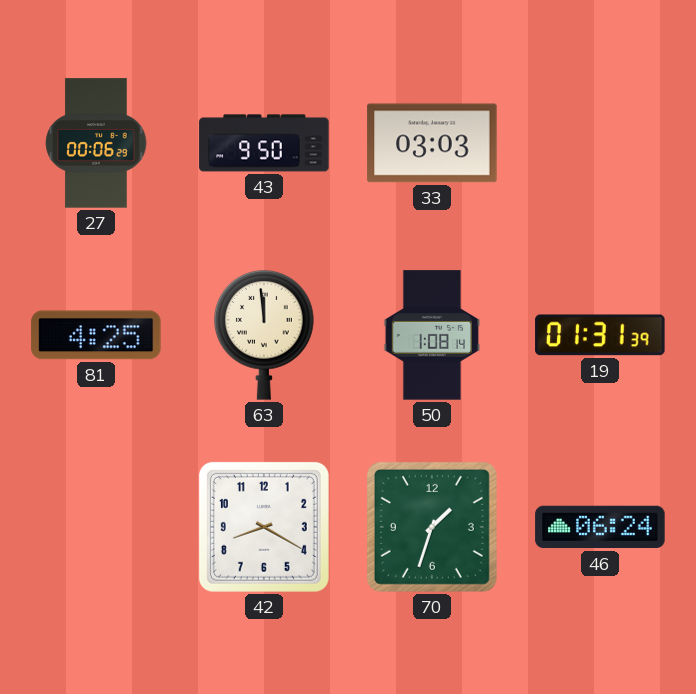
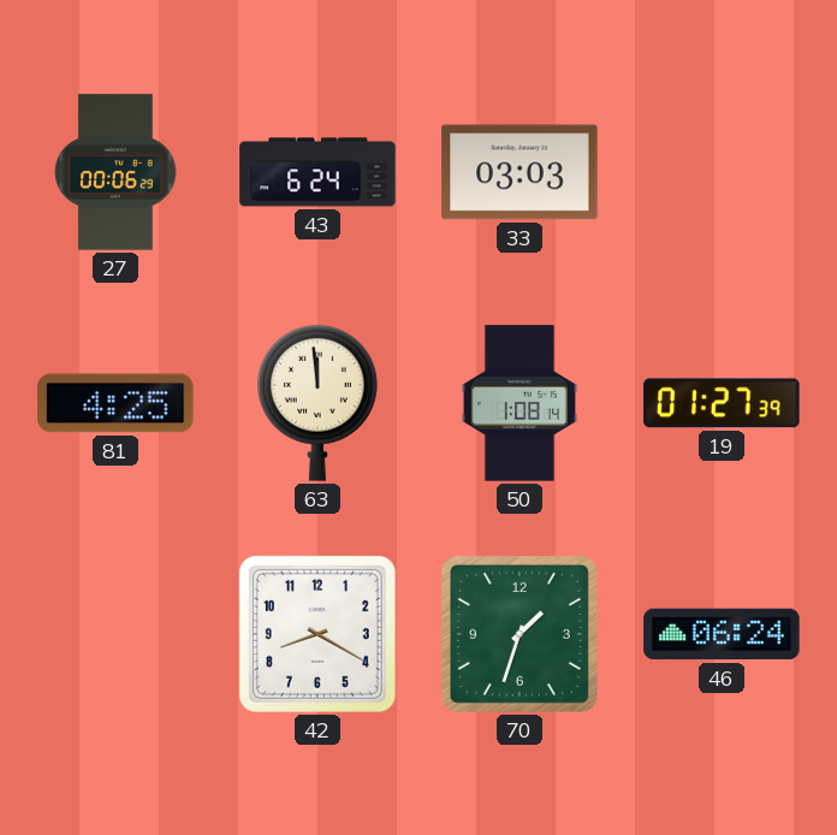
43: 9:50 -> 6:24
19: 01:31 -> 01:27
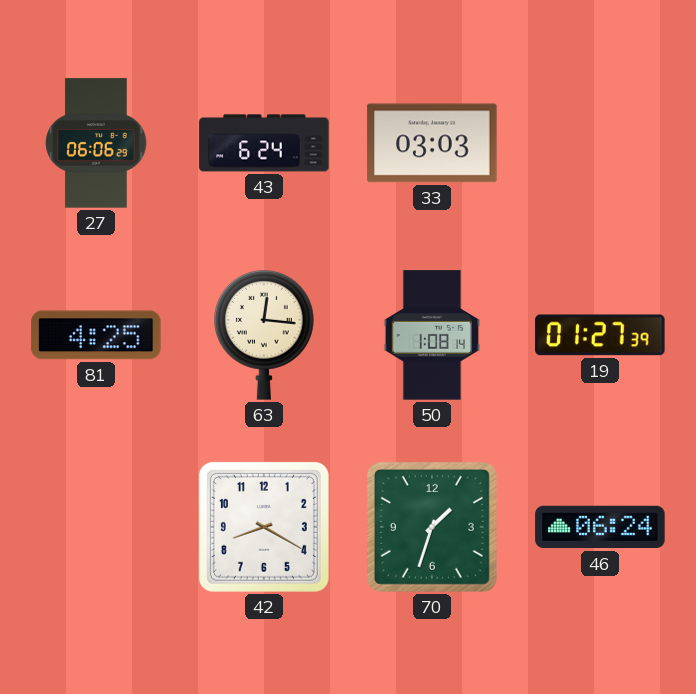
27: 00:06 -> 06:06
63: 11:59 -> 12:16
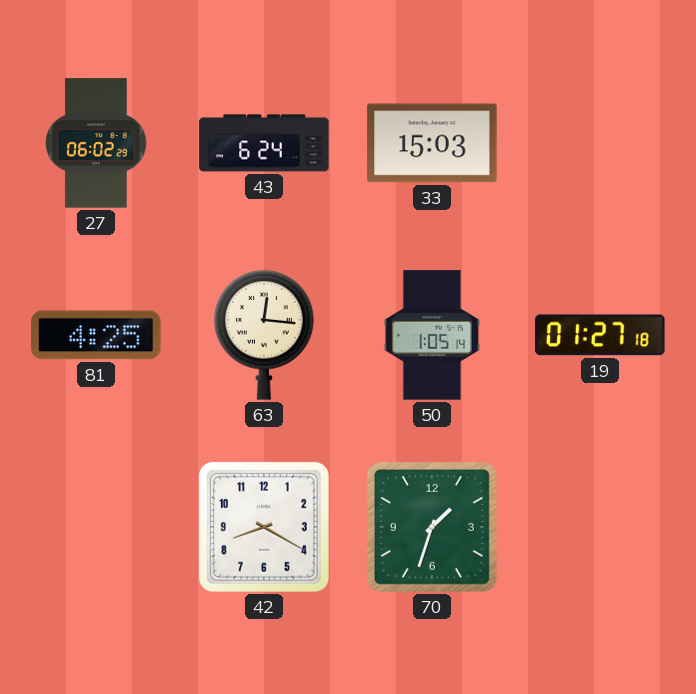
27: 06:06 -> 06:02
33: 03:03 -> 15:03
50: 1:08 -> 1:05
19: 01:27:39 -> 01:27:18
46: 06:24 -> none
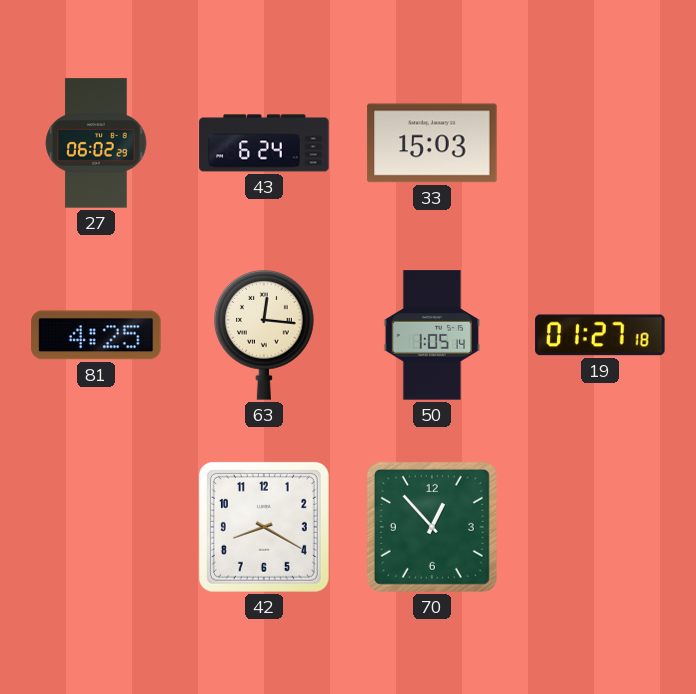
70: 1:33 -> 12:53
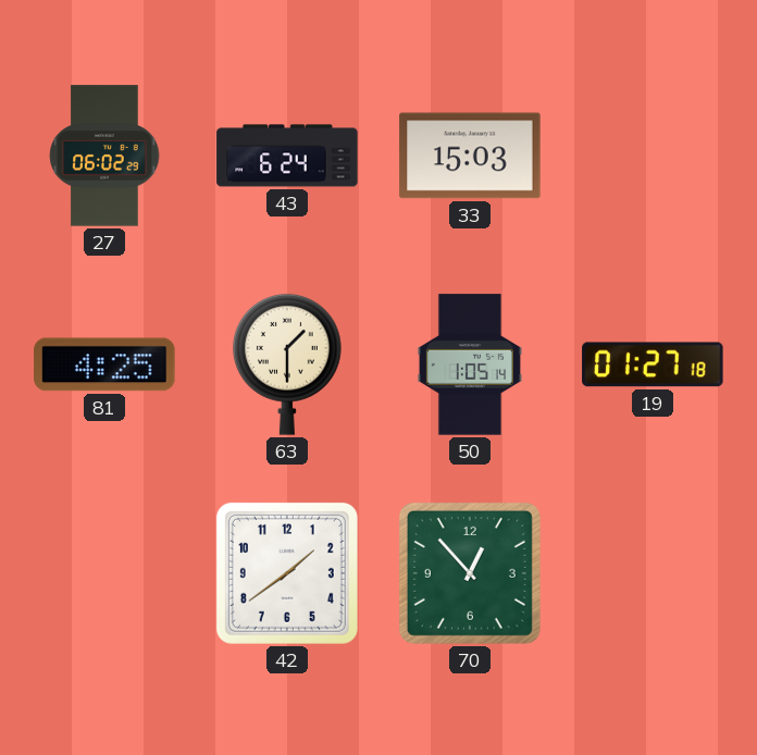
63: 12:16 -> 1:30
42: 8:20 -> 1:39
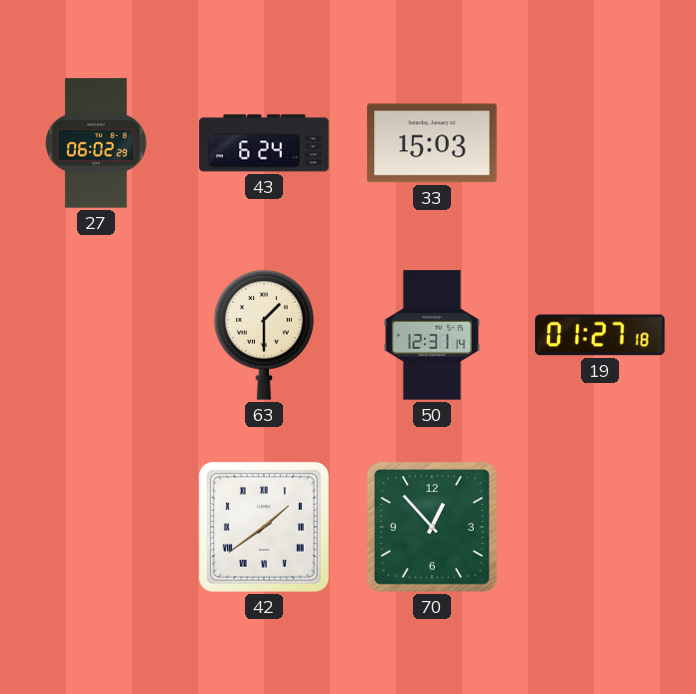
81: 4:25 -> none
50: 1:05 -> 12:31
42 numerals: Arabic -> Roman
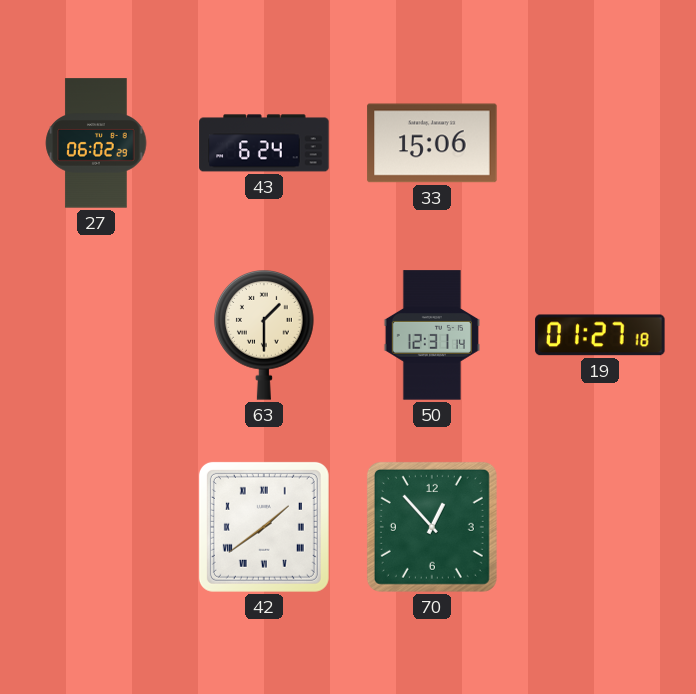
33: 15:03 -> 15:06
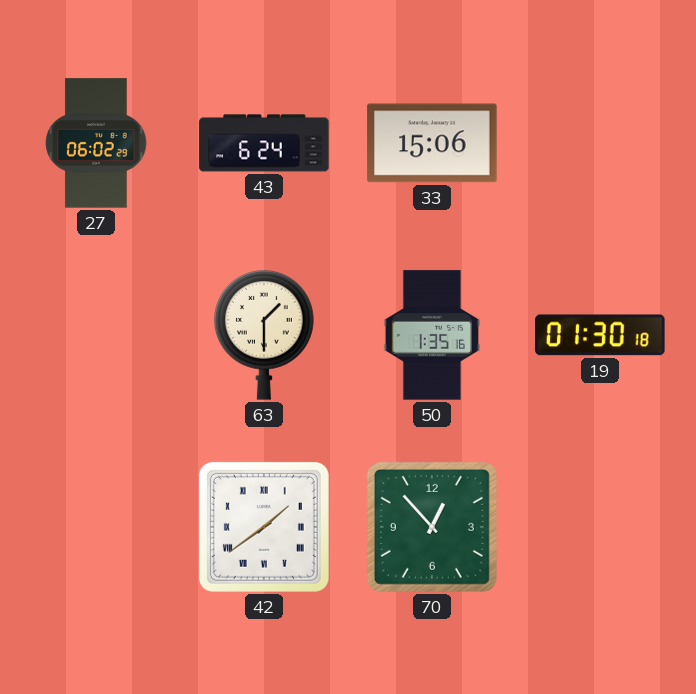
50: 12:31 -> 1:35
19: 01:27 -> 01:30
